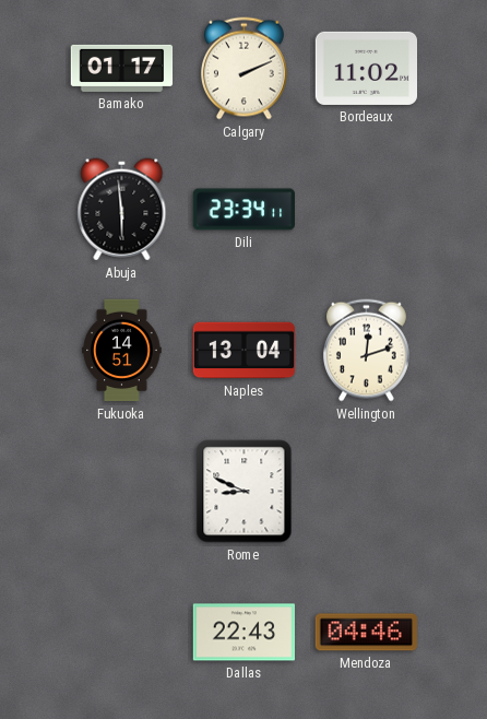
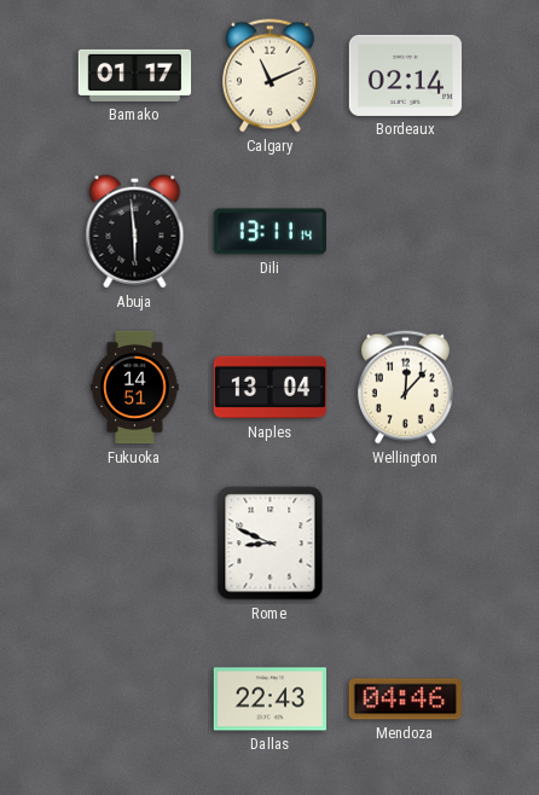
Calgary: 2:11 -> 11:11
Bordeaux: 11:02 -> 02:14
Dili: 23:34 -> 13:11
Wellington: 12:12 -> 12:07
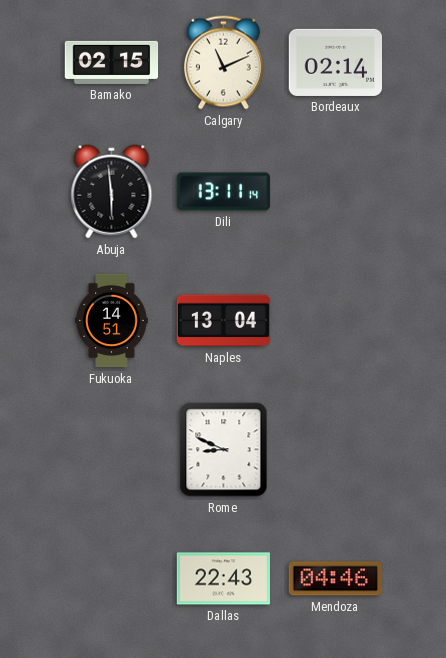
Bamako: 01:17 -> 02:15
Wellington: 12:07 -> none
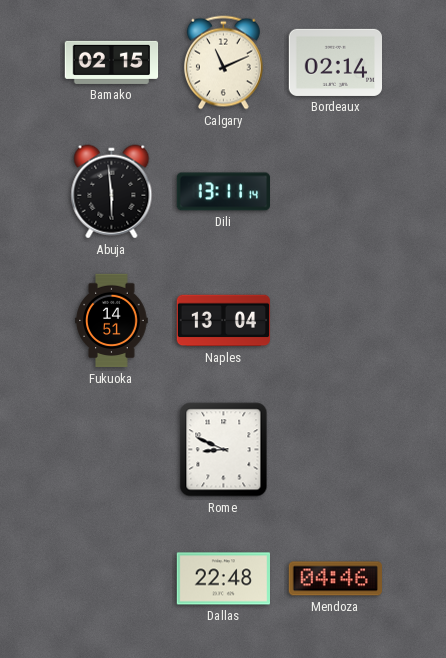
Dallas: 22:43 -> 22:48
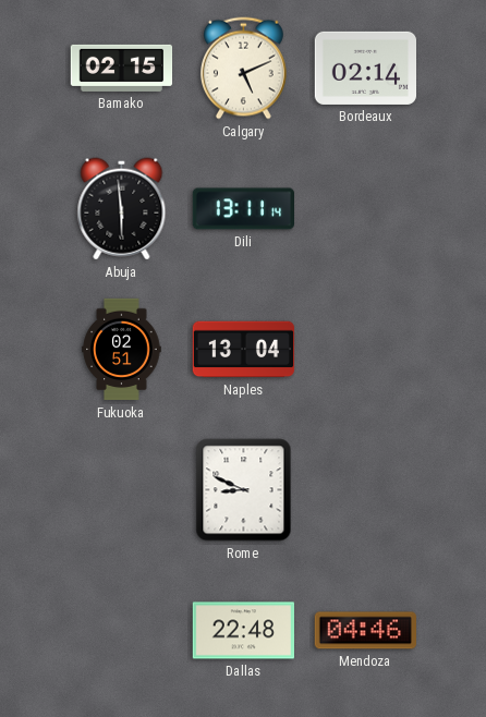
Calgary: 11:11 -> 5:11
Fukuoka: 14:51 -> 02:51
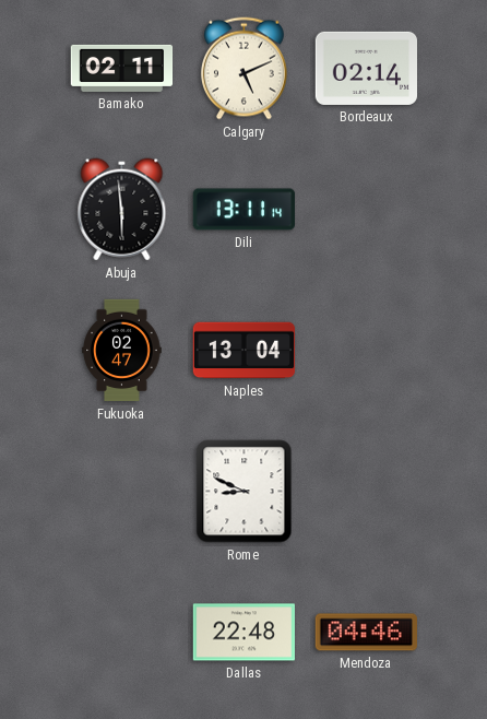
Bamako: 02:15 -> 02:11
Fukuoka: 02:51 -> 02:47
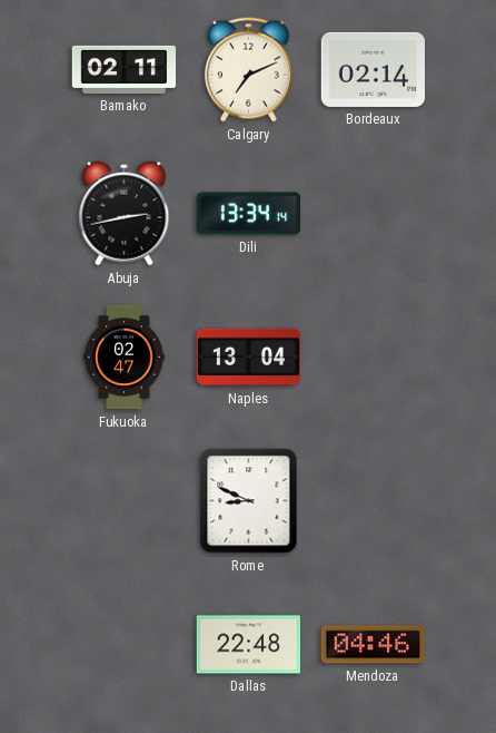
Calgary: 5:11 -> 7:11
Abuja: 5:59 -> 2:43
Dili: 13:11 -> 13:34
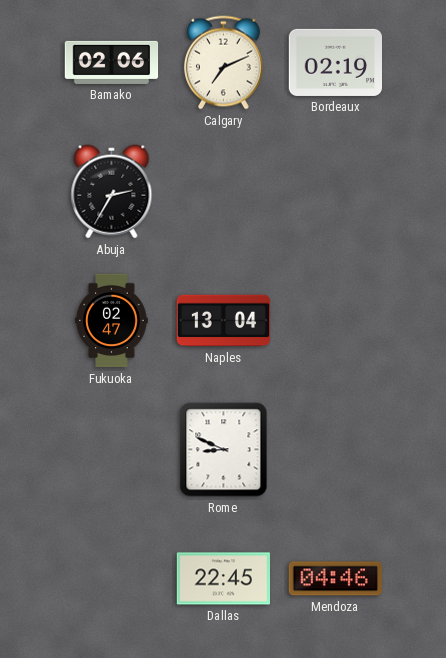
Bamako: 02:11 -> 02:06
Bordeaux: 02:14 -> 02:19
Abuja: 2:43 -> 2:35
Dili: 13:34 -> none
Dallas: 22:48 -> 22:45
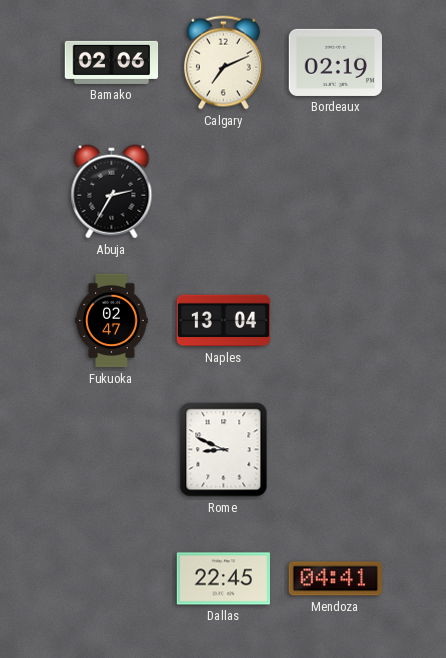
Mendoza: 04:46 -> 04:41
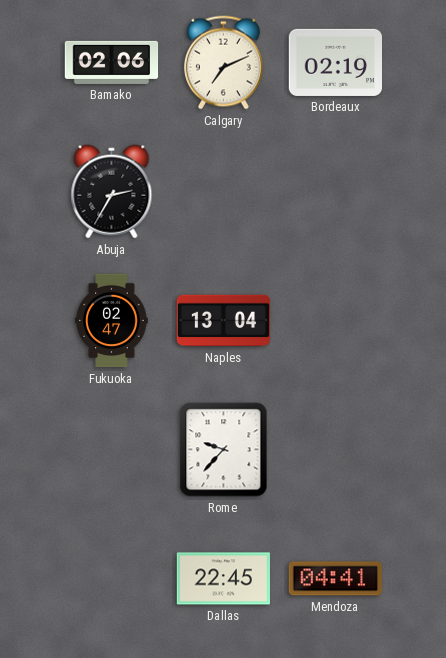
Rome: 8:49 -> 9:37
